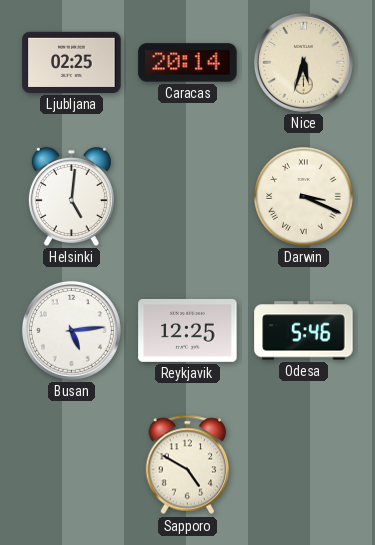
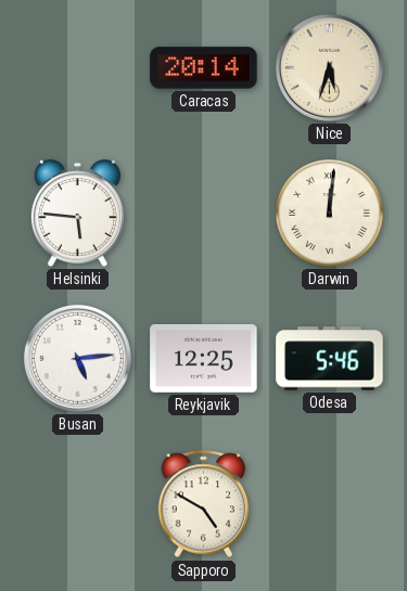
Ljubljana: 02:25 -> none
Helsinki: 5:01 -> 5:46
Darwin: 3:19 -> 12:01
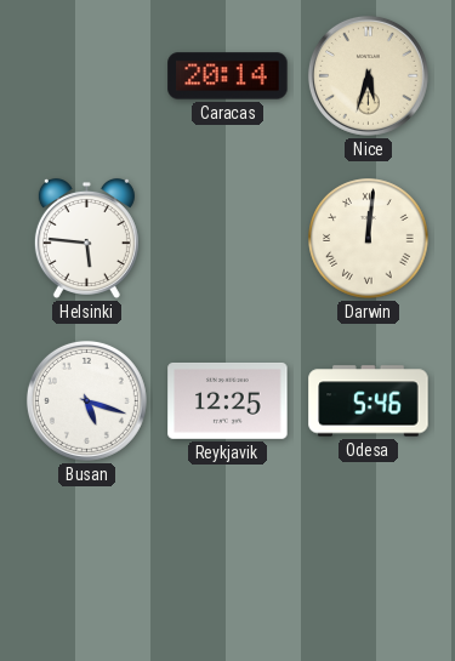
Busan: 5:14 -> 5:18
Sapporo: 4:50 -> none
